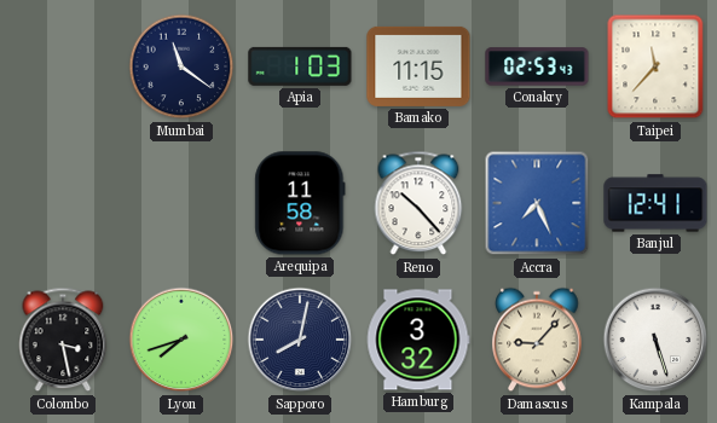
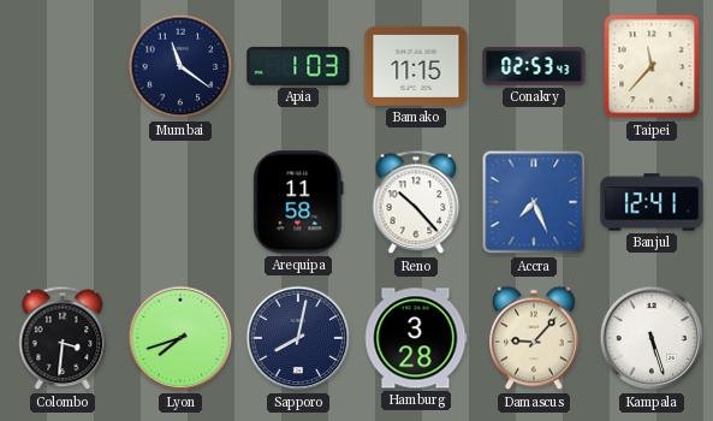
Colombo: 3:28 -> 3:31
Hamburg: 3:32 -> 3:28
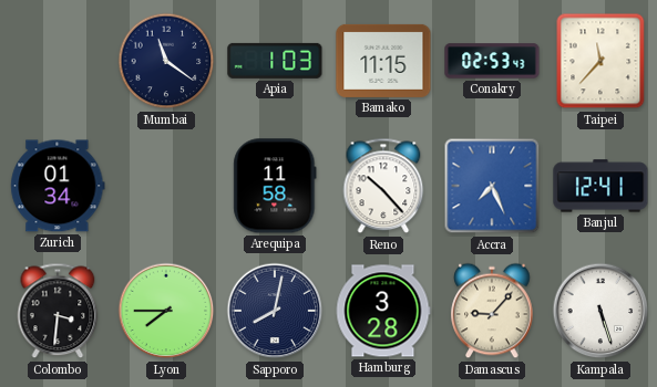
Zurich: none -> 01:34
Lyon: 7:42 -> 7:45
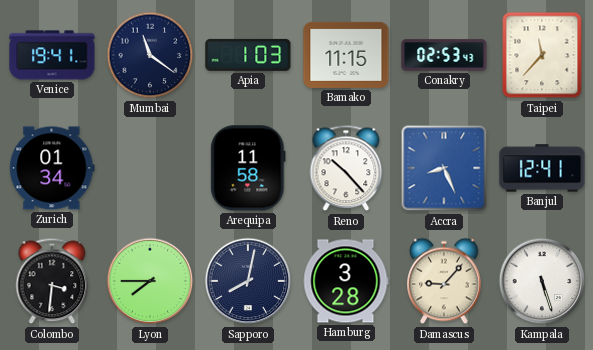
Venice: none -> 19:41
Accra: 7:26 -> 8:26
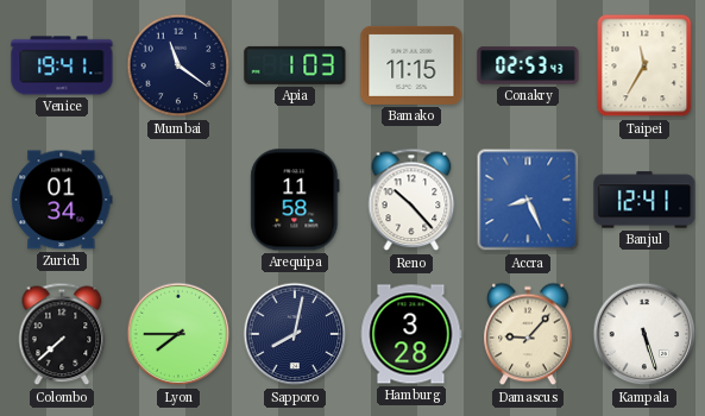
Taipei: 11:37 -> 11:35
Colombo: 3:31 -> 7:38
